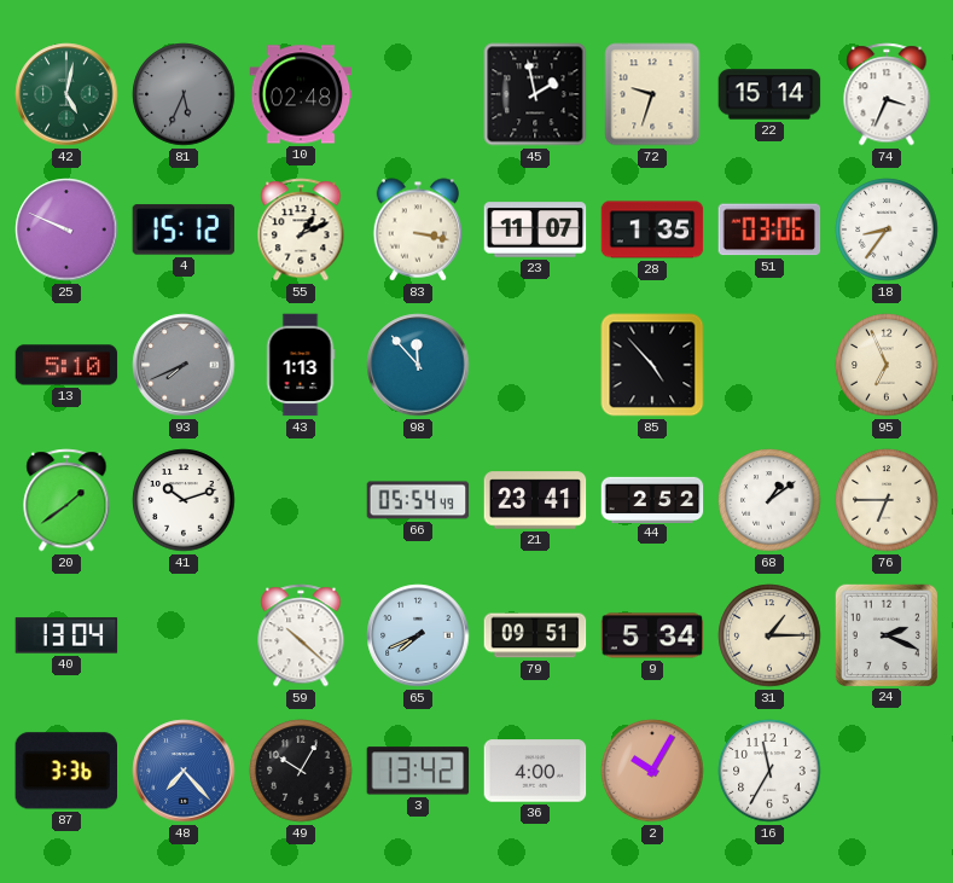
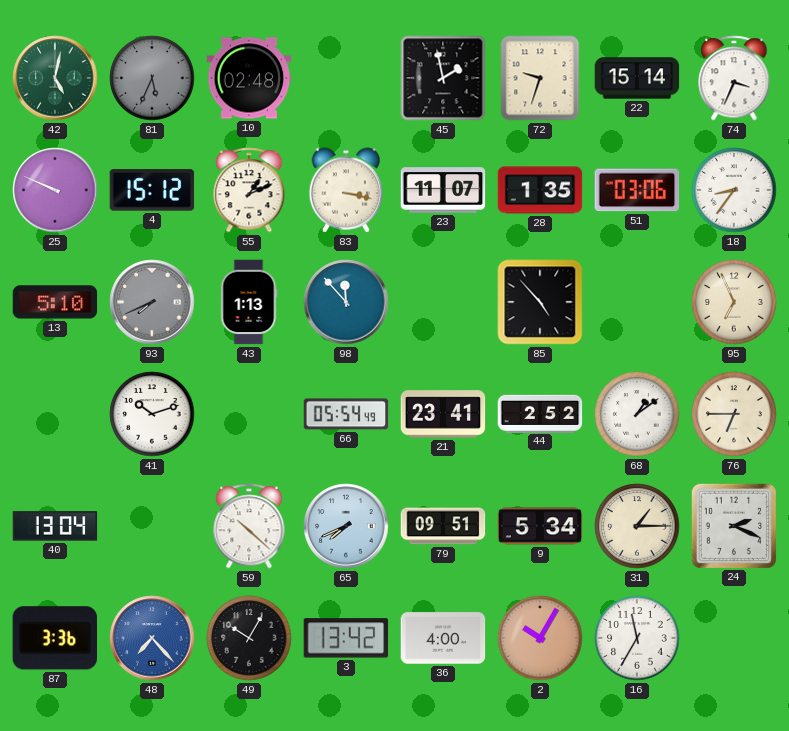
20: 1:39 -> none
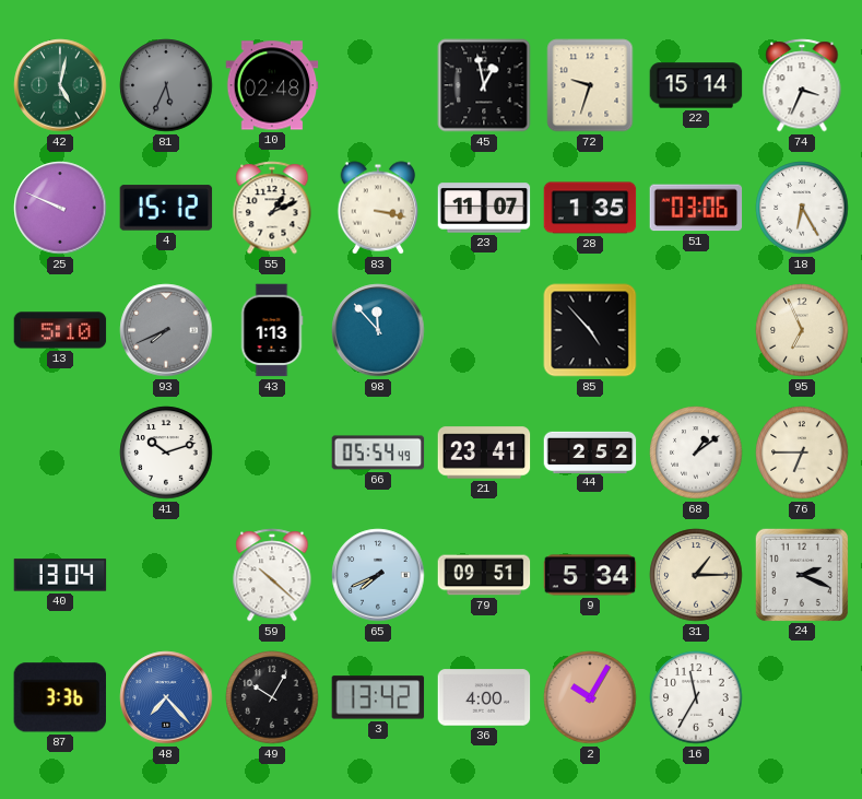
45: 1:58 -> 12:58
18: 8:36 -> 6:25
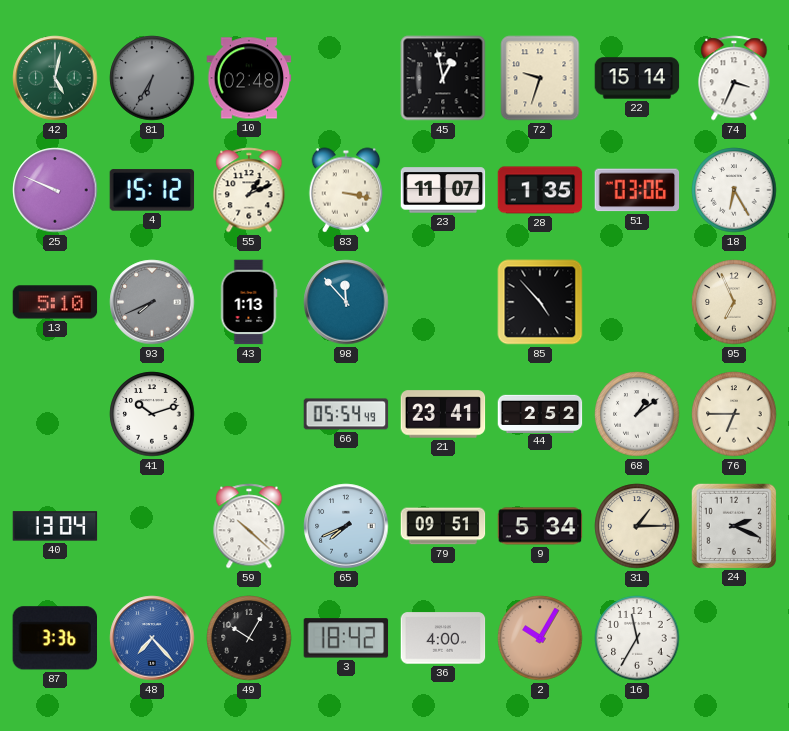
81: 5:34 -> 6:35
3: 13:42 -> 18:42
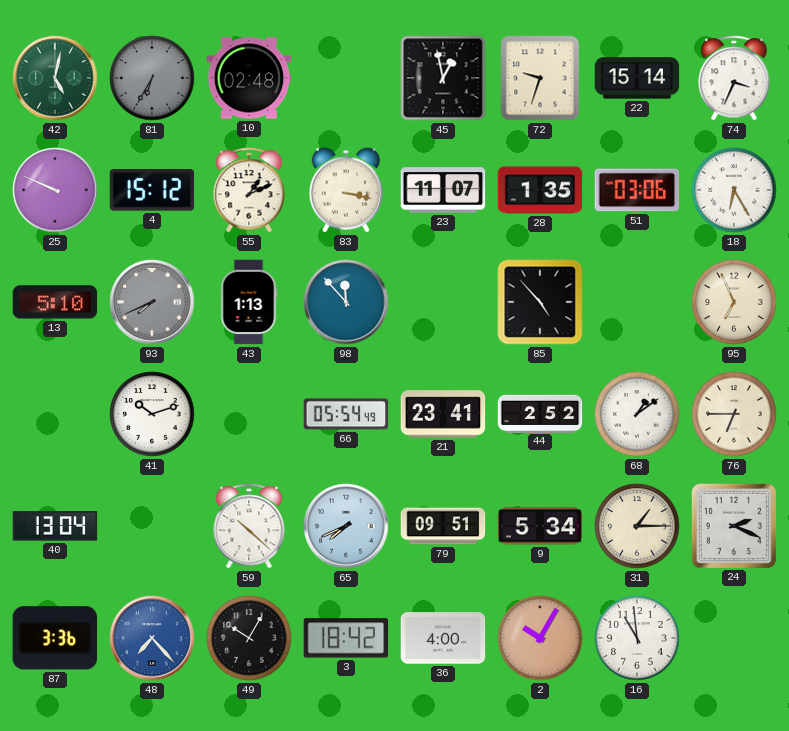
16: 11:35 -> 10:59
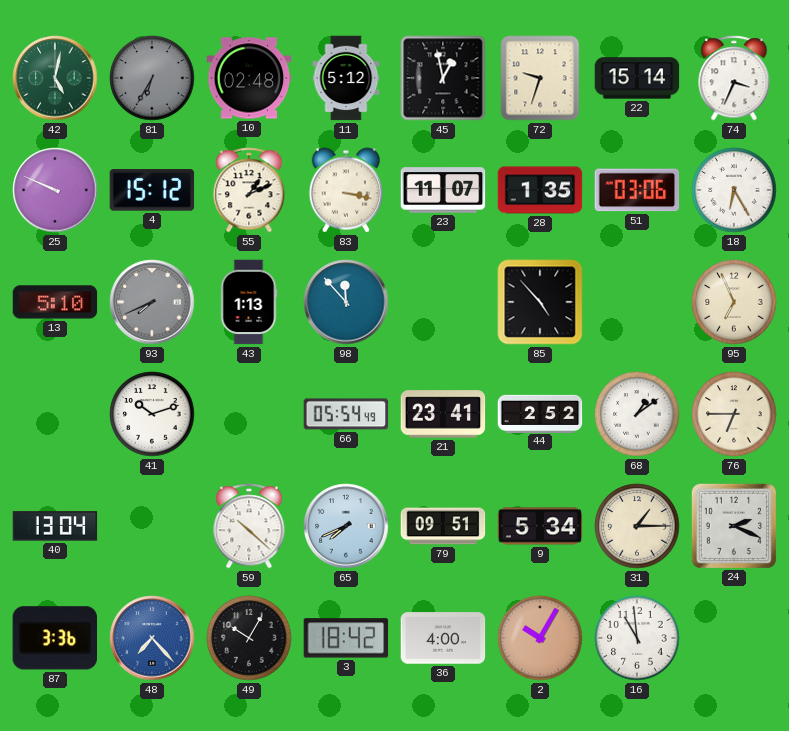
11: none -> 5:12
